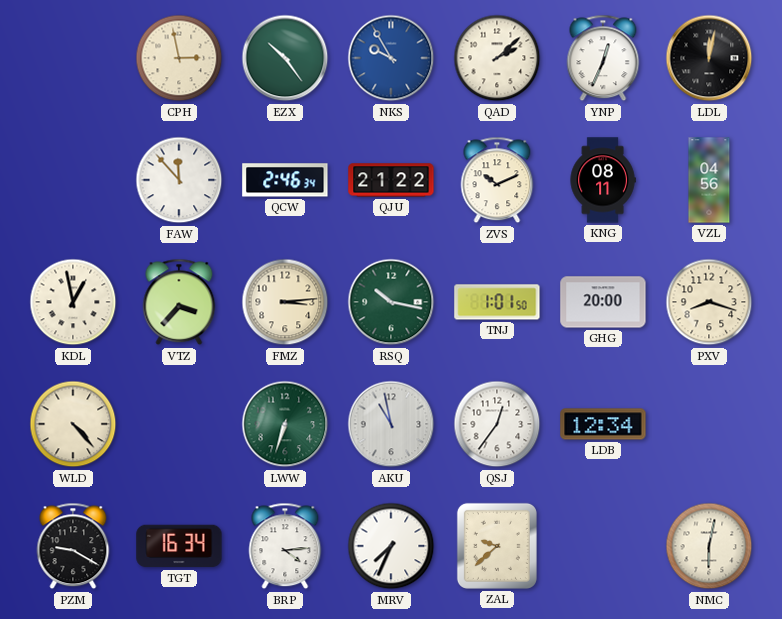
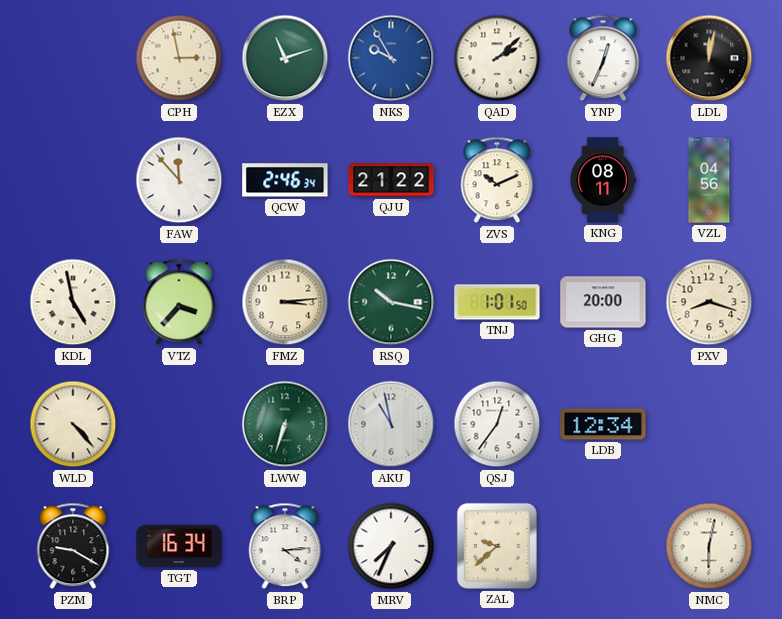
EZX: 10:24 -> 11:12
KDL: 12:58 -> 4:58
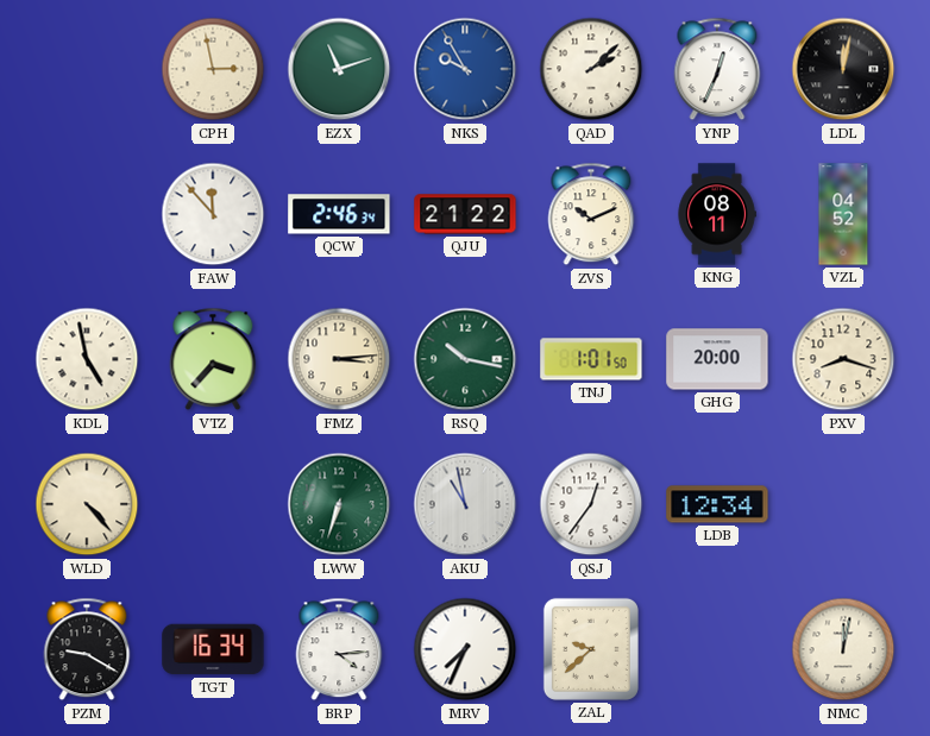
VZL: 04:56 -> 04:52
NMC: 6:02 -> 12:02
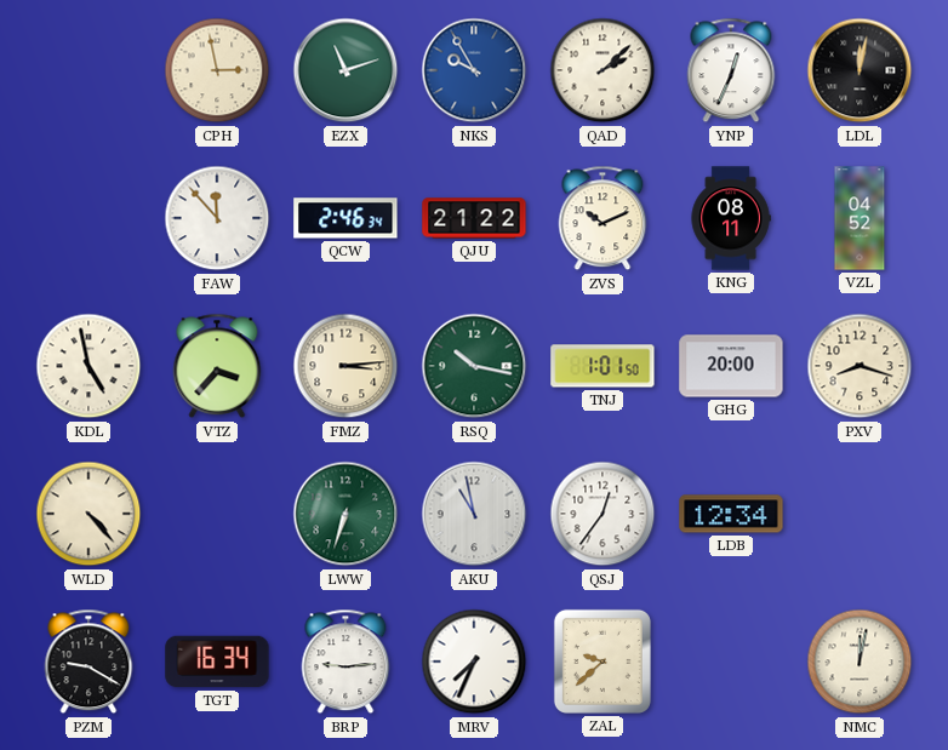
BRP: 4:14 -> 9:14
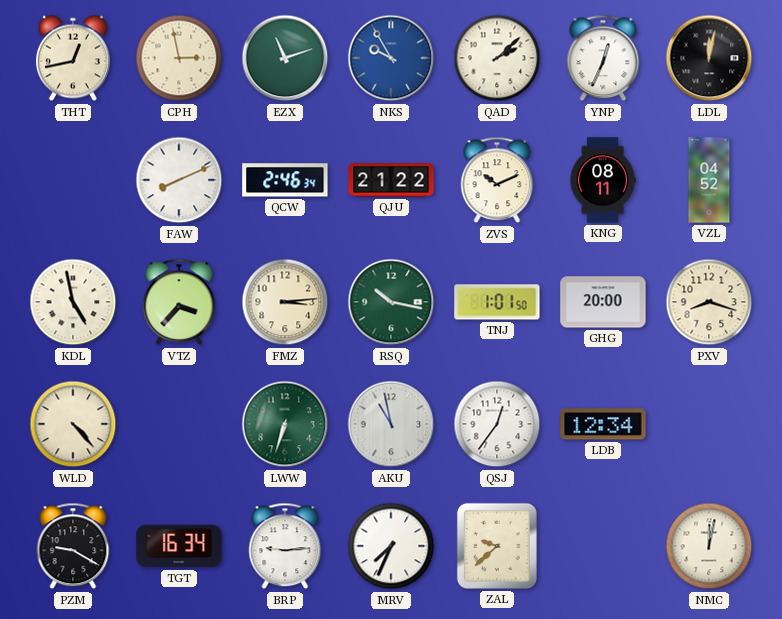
THT: none -> 12:43
FAW: 11:53 -> 8:11
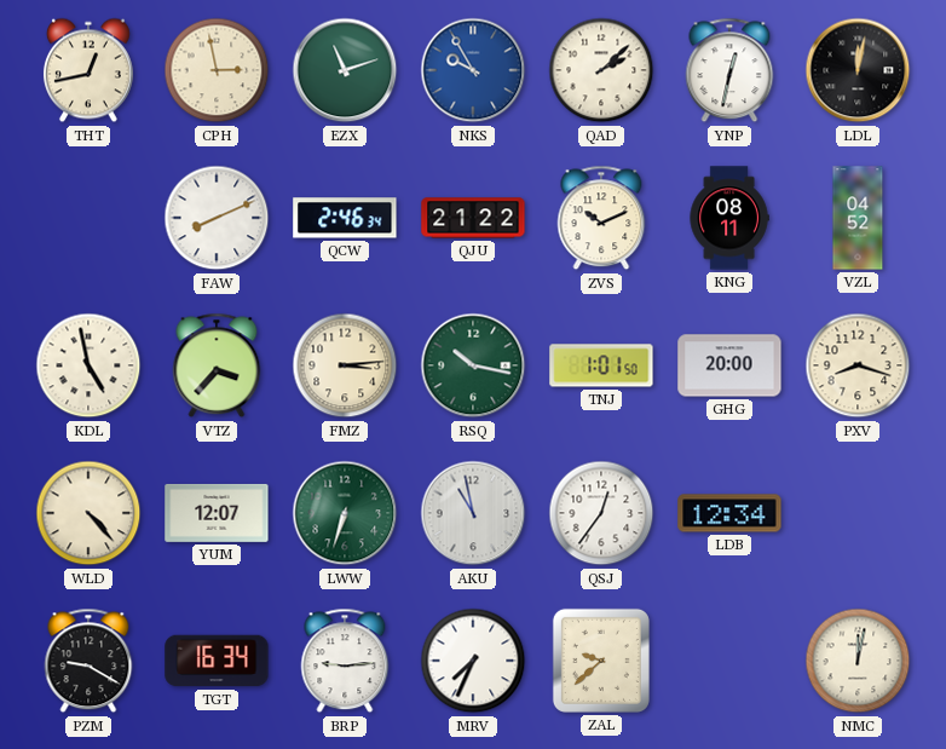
YNP: 12:34 -> 12:32
YUM: none -> 12:07
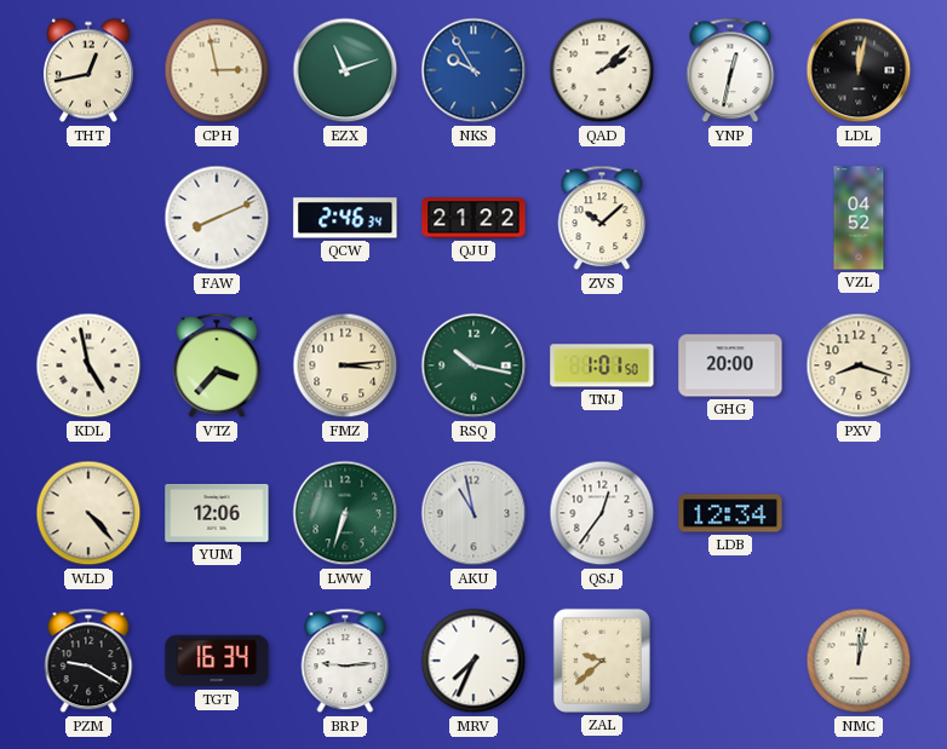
ZVS: 10:11 -> 10:08
KNG: 08:11 -> none
YUM: 12:07 -> 12:06
